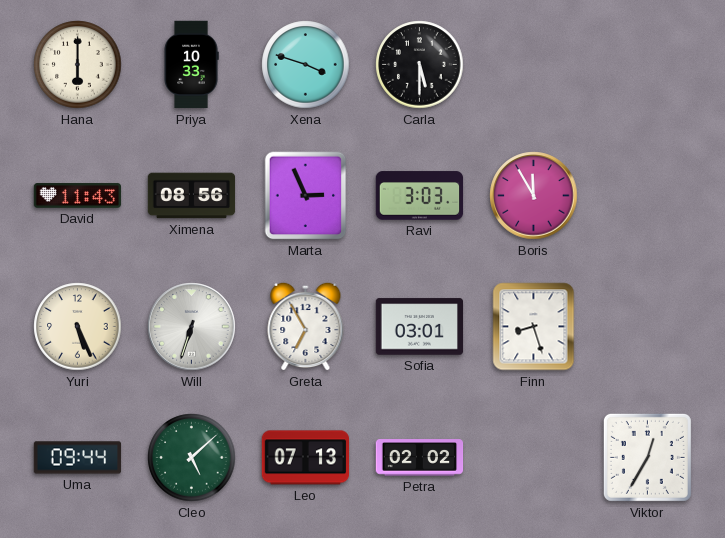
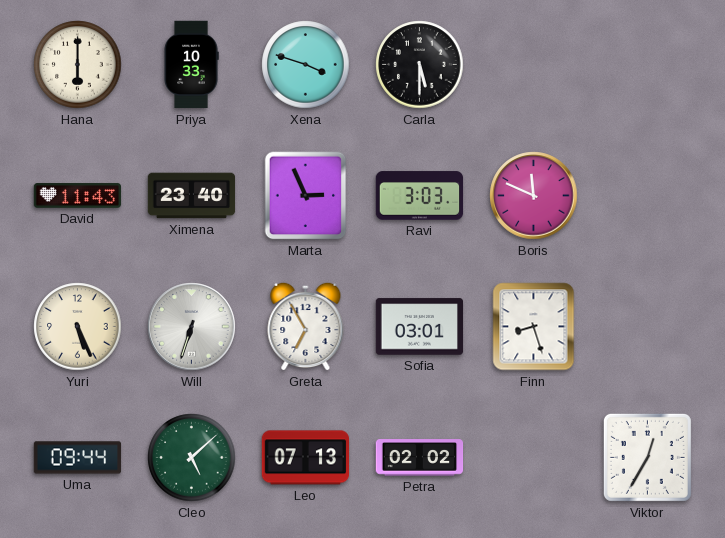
Ximena: 08:56 -> 23:40
Boris: 11:55 -> 11:49
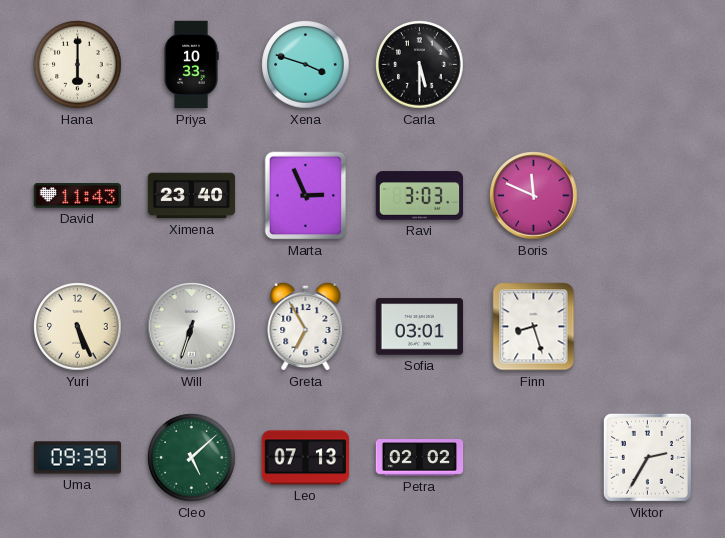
Uma: 09:44 -> 09:39
Viktor: 12:35 -> 2:35
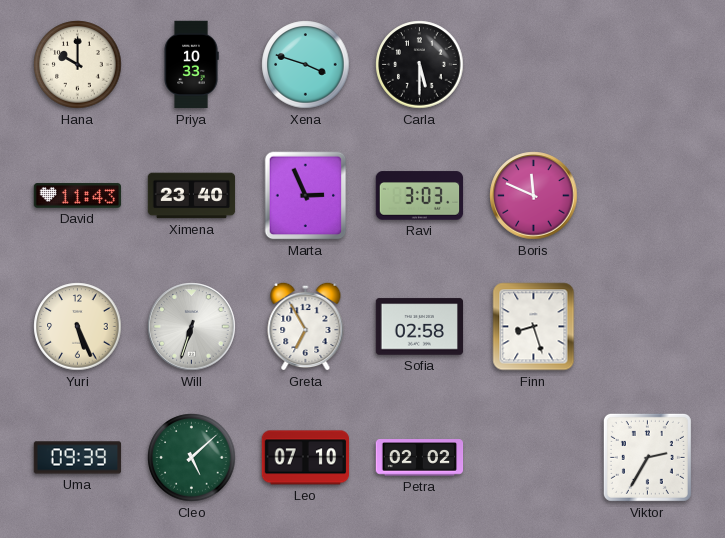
Hana: 6:00 -> 10:00
Sofia: 03:01 -> 02:58
Leo: 07:13 -> 07:10
